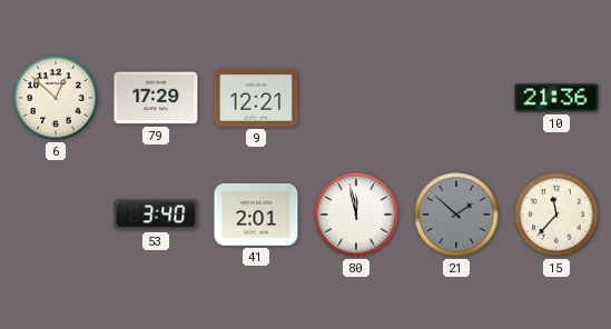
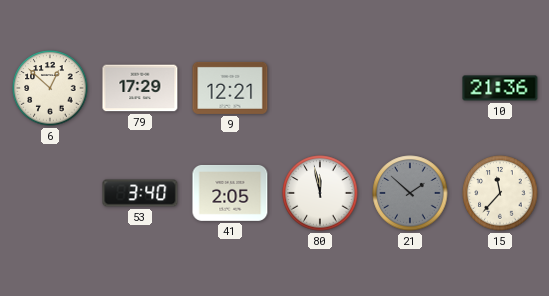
41: 2:01 -> 2:05
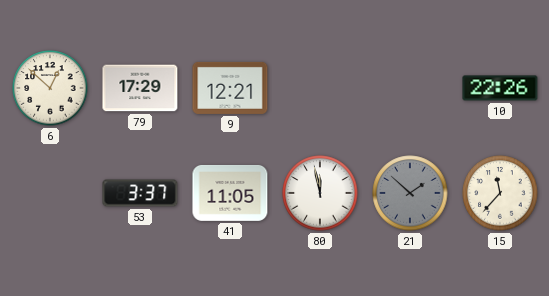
10: 21:36 -> 22:26
53: 3:40 -> 3:37
41: 2:05 -> 11:05
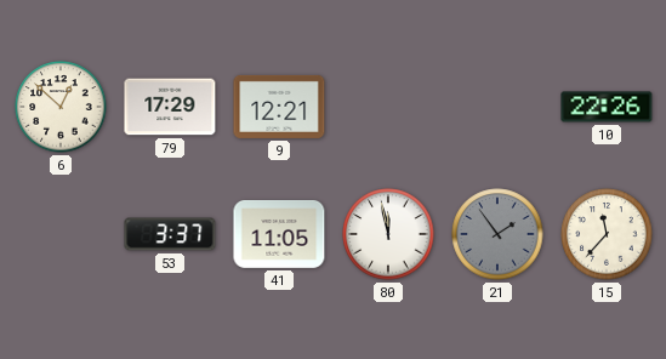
21: 1:52 -> 1:54
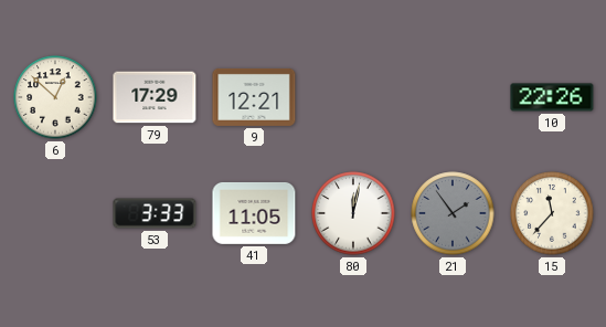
53: 3:37 -> 3:33
80: 11:58 -> 12:02
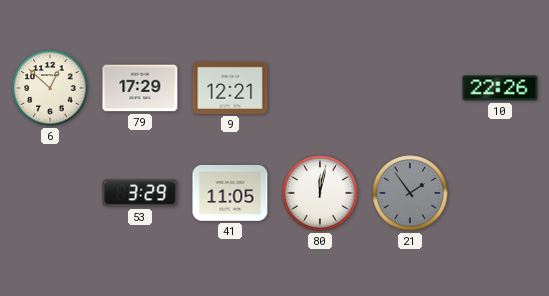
53: 3:33 -> 3:29
15: 11:37 -> none
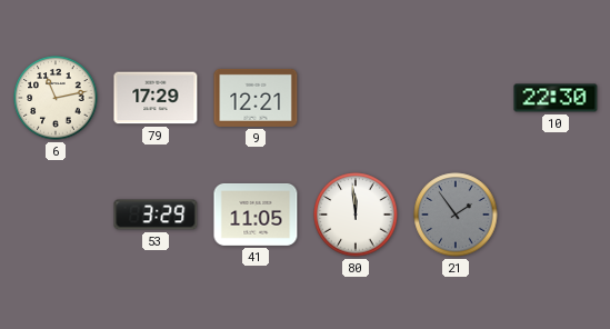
6: 12:52 -> 11:13
10: 22:26 -> 22:30
80: 12:02 -> 11:59
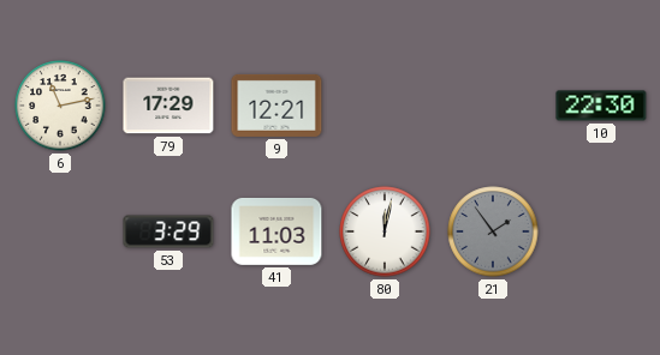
41: 11:05 -> 11:03
80: 11:59 -> 12:02
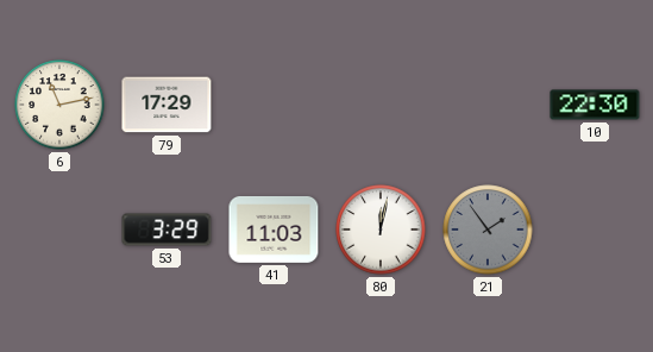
9: 12:21 -> none
